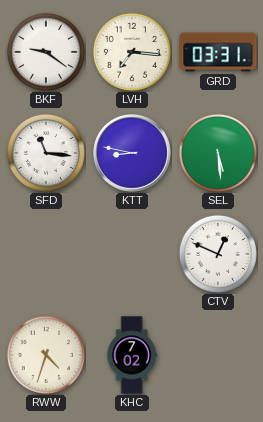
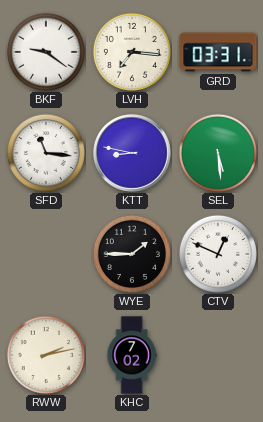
WYE: none -> 1:45
RWW: 4:33 -> 2:13
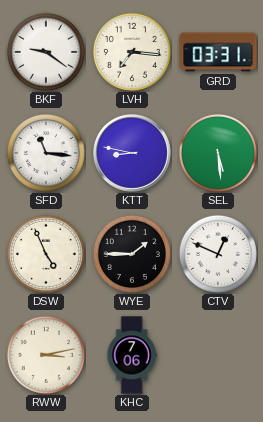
DSW: none -> 4:56
RWW: 2:13 -> 3:13
KHC: 7:02 -> 7:06
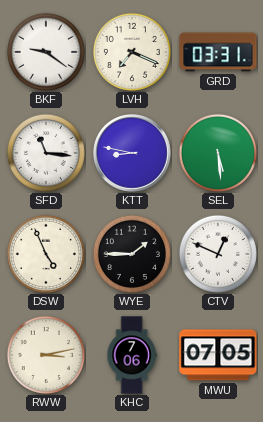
LVH: 7:16 -> 7:19
MWU: none -> 07:05
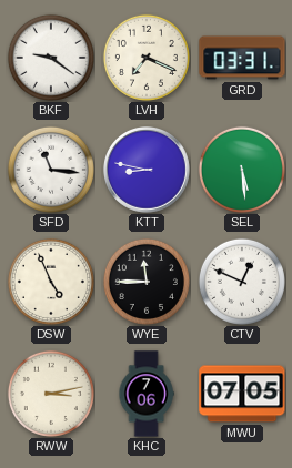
WYE: 1:45 -> 11:45
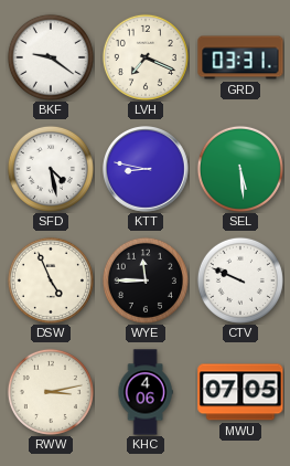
SFD: 11:16 -> 4:28
CTV: 12:49 -> 9:49
KHC: 7:06 -> 4:06
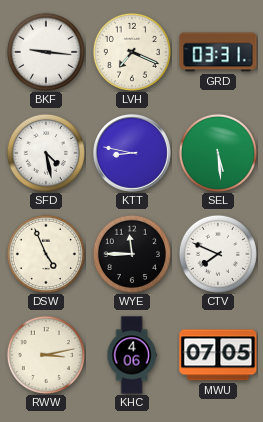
BKF: 9:21 -> 9:16
CTV: 9:49 -> 7:49
